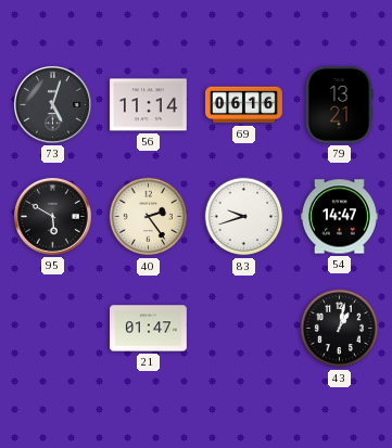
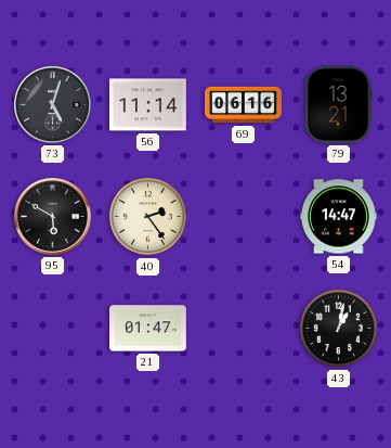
83: 9:42 -> none
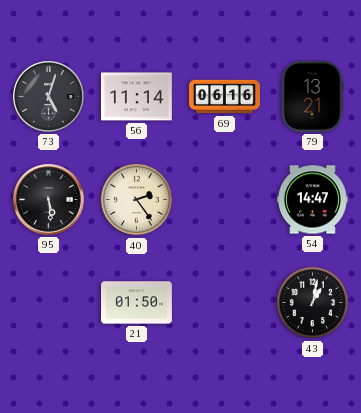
95: 5:50 -> 5:29
21: 01:47 -> 01:50
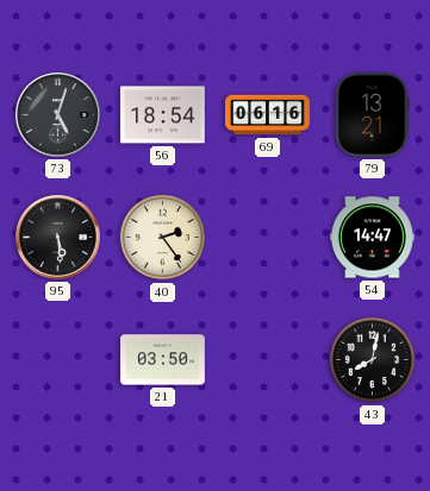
56: 11:14 -> 18:54
21: 01:50 -> 03:50
43: 1:02 -> 8:02
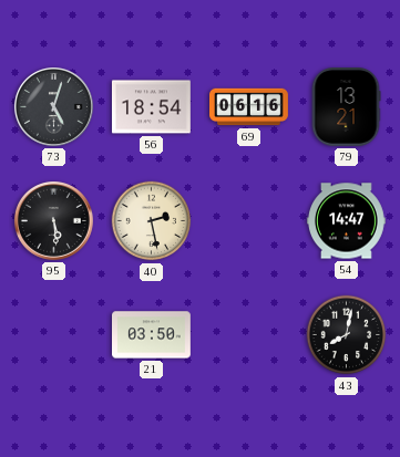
40: 2:24 -> 2:28
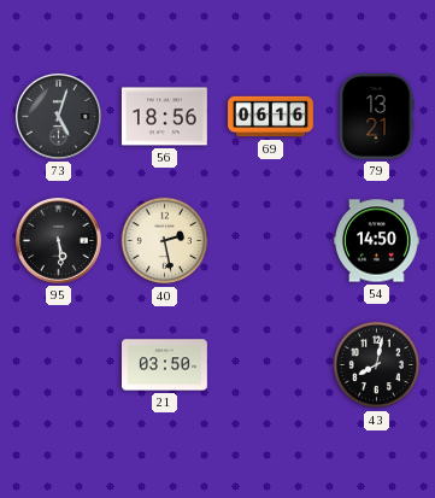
56: 18:54 -> 18:56
54: 14:47 -> 14:50
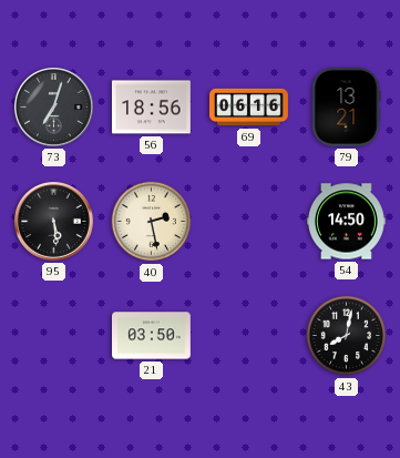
73: 5:03 -> 7:03
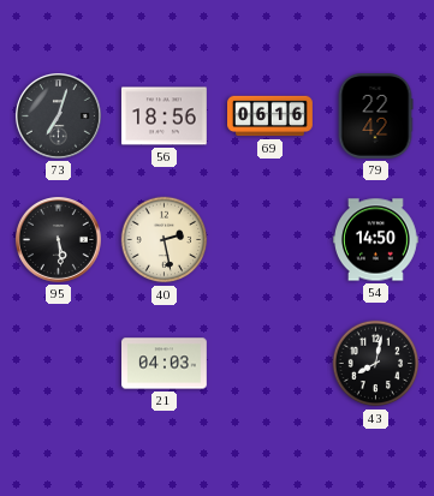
79: 13:21 -> 22:42
21: 03:50 -> 04:03
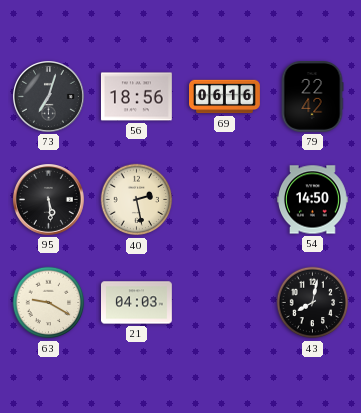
63: none -> 9:20
